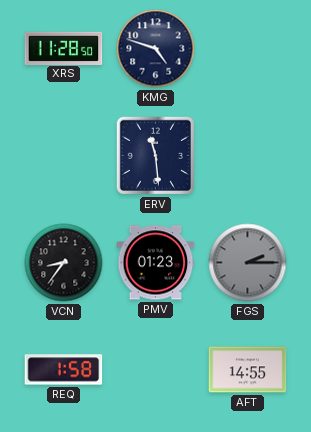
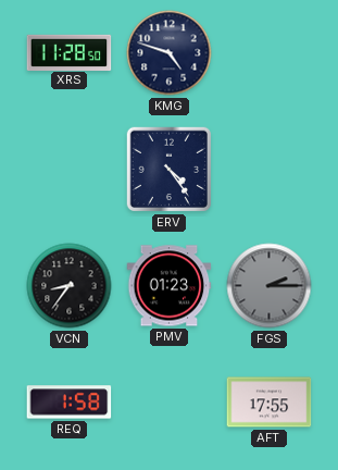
ERV: 11:29 -> 4:24
AFT: 14:55 -> 17:55
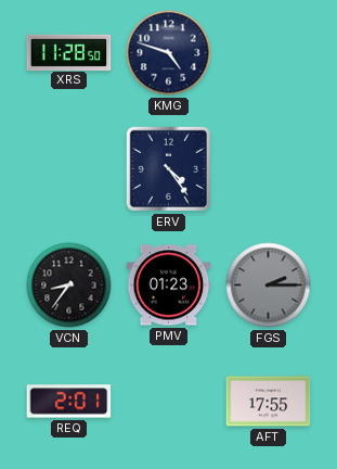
REQ: 1:58 -> 2:01
